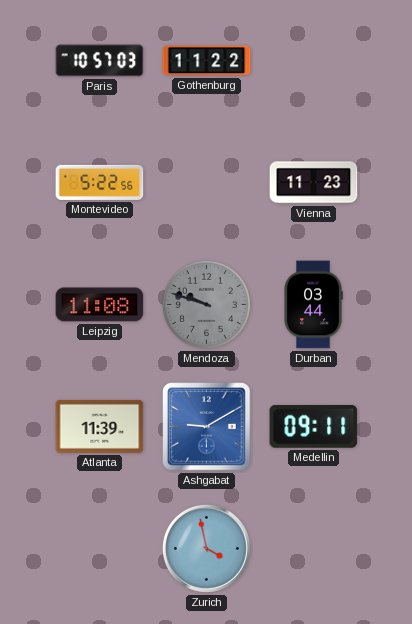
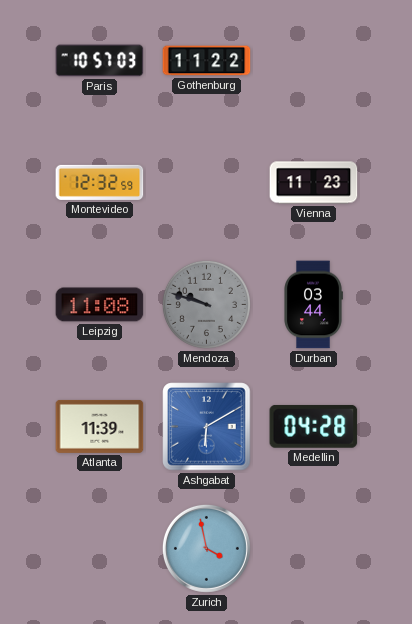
Montevideo: 5:22 -> 12:32
Ashgabat: 9:10 -> 6:10
Medellin: 09:11 -> 04:28
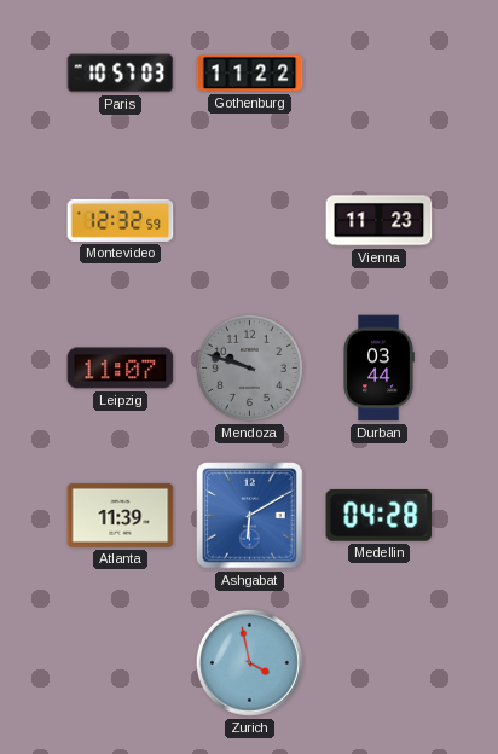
Leipzig: 11:08 -> 11:07
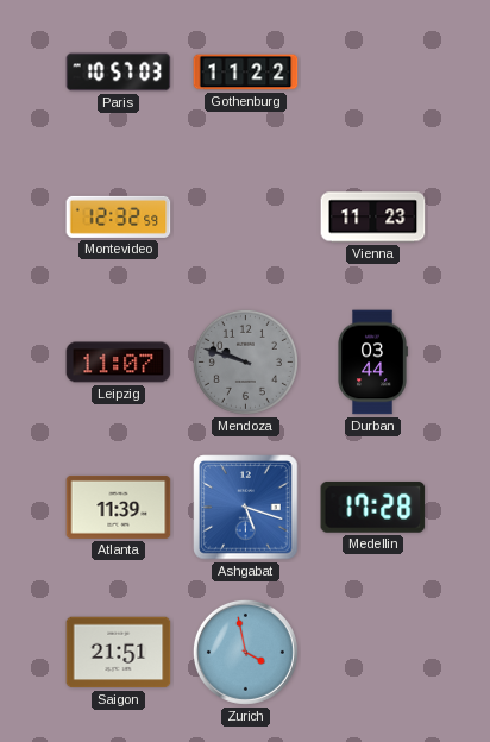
Ashgabat: 6:10 -> 5:18
Medellin: 04:28 -> 17:28
Saigon: none -> 21:51
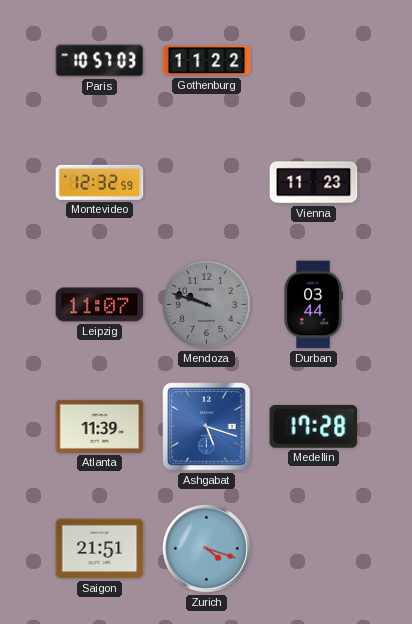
Zurich: 3:58 -> 4:18
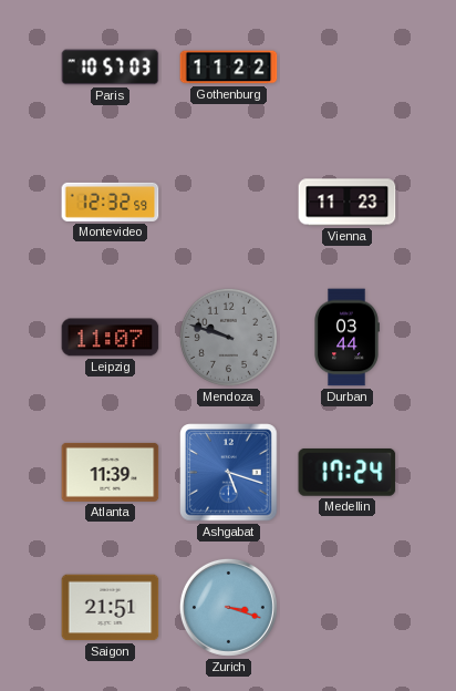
Medellin: 17:28 -> 17:24
Zurich: 4:18 -> 3:18
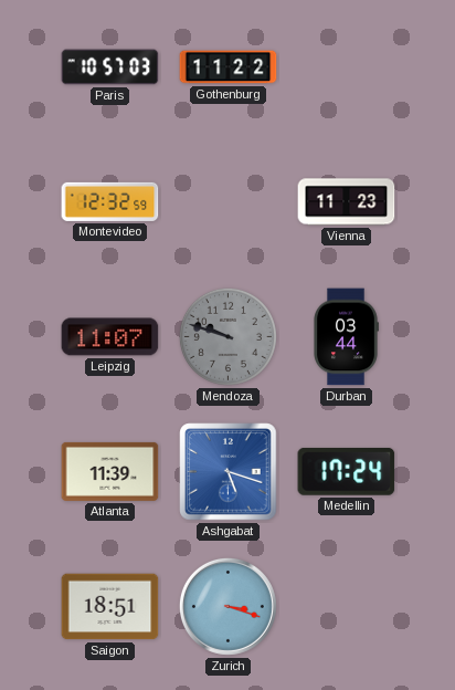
Saigon: 21:51 -> 18:51
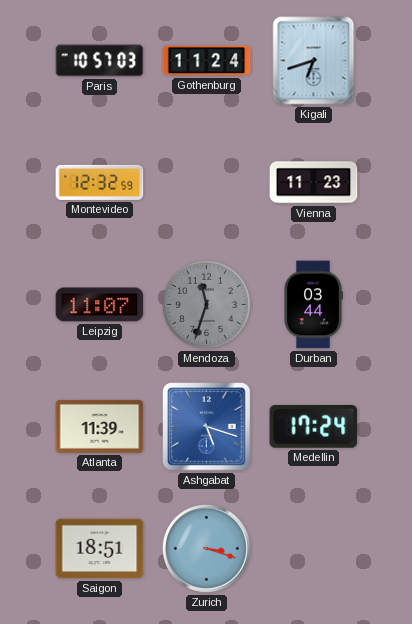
Gothenburg: 11:22 -> 11:24
Kigali: none -> 6:42
Mendoza: 9:48 -> 11:33
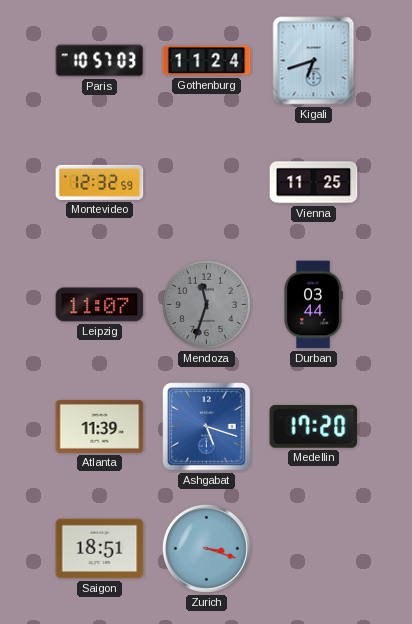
Vienna: 11:23 -> 11:25
Medellin: 17:24 -> 17:20
